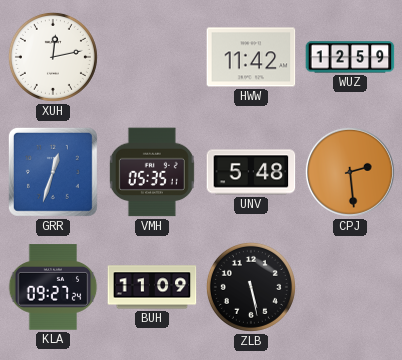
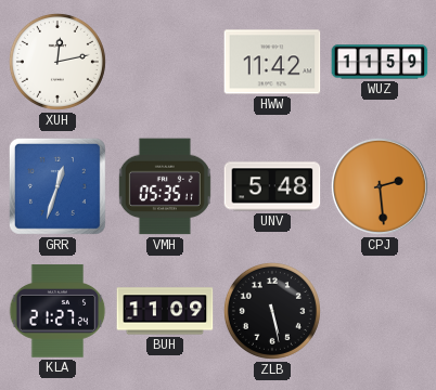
WUZ: 12:59 -> 11:59
KLA: 09:27 -> 21:27
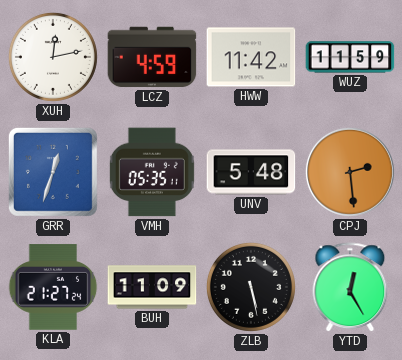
LCZ: none -> 4:59
YTD: none -> 12:25
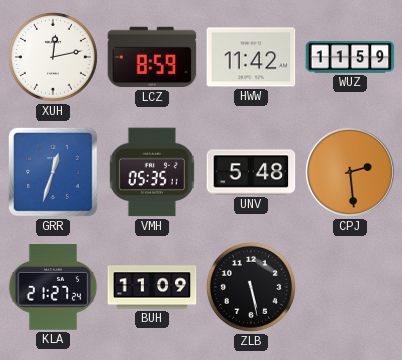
LCZ: 4:59 -> 8:59
YTD: 12:25 -> none
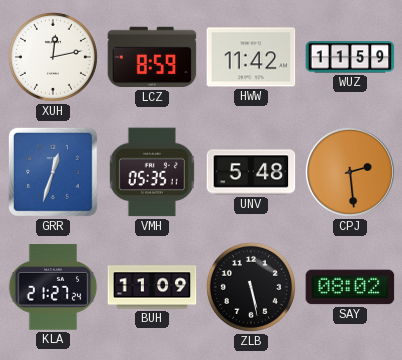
SAY: none -> 08:02
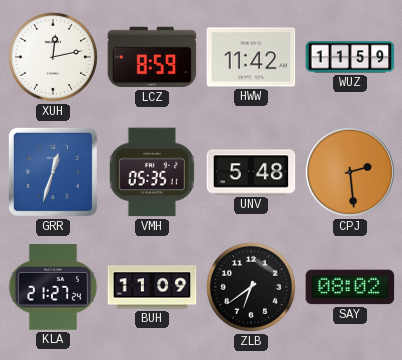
ZLB: 5:28 -> 6:39
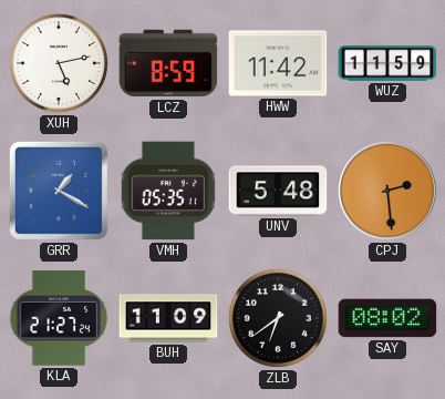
XUH: 12:13 -> 5:13
GRR: 12:33 -> 1:20
